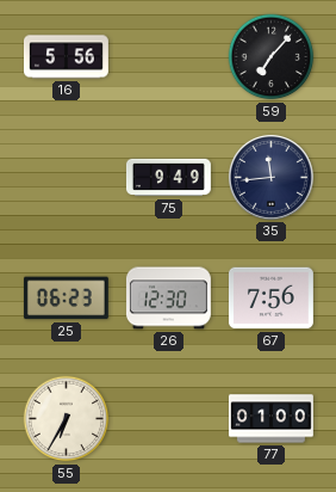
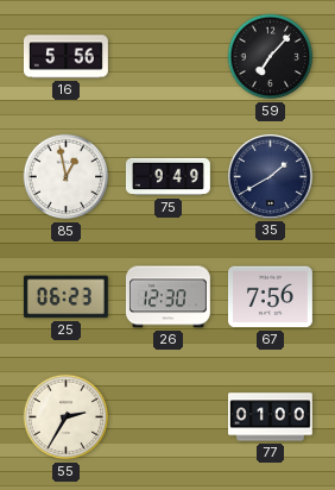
85: none -> 12:58
35: 11:44 -> 1:40
55: 6:35 -> 2:35
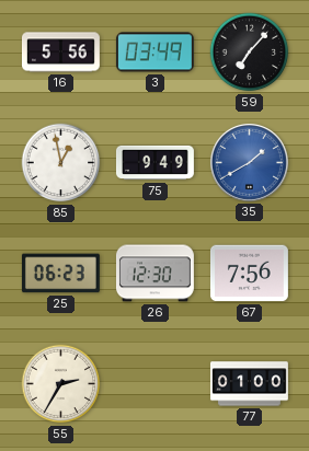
3: none -> 03:49
35 dial: navy -> blue
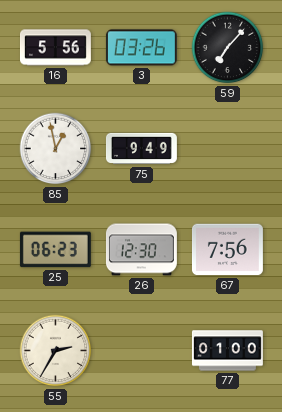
3: 03:49 -> 03:26
35: 1:40 -> none
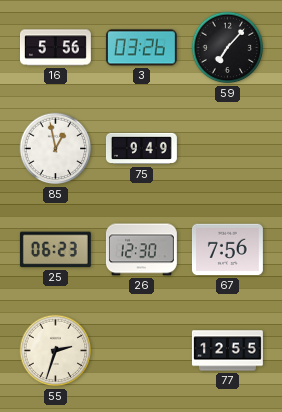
55: 2:35 -> 2:33
77: 01:00 -> 12:55
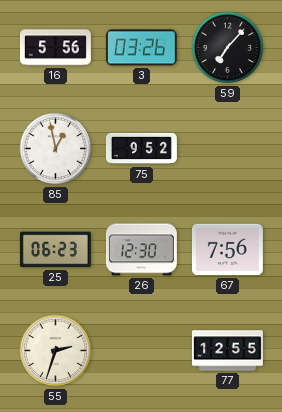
75: 9:49 -> 9:52
